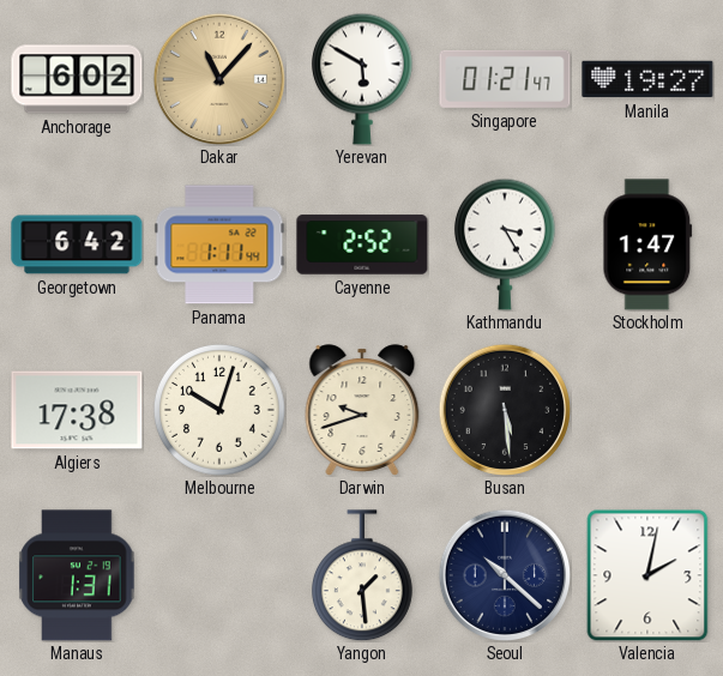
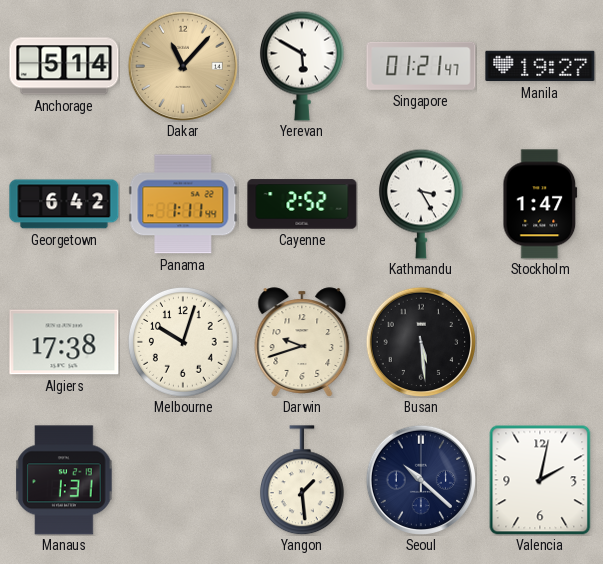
Anchorage: 6:02 -> 5:14
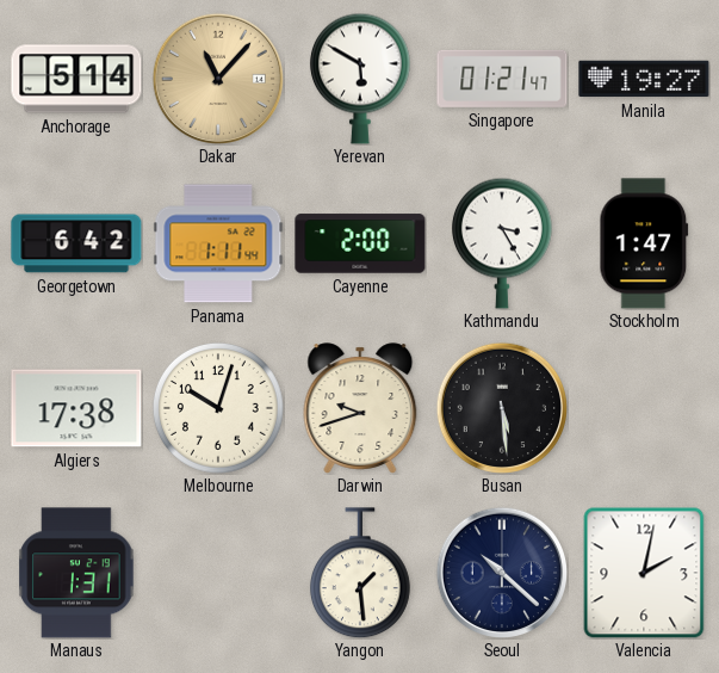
Cayenne: 2:52 -> 2:00
